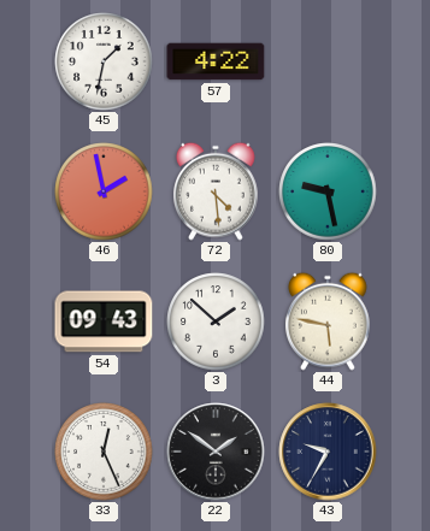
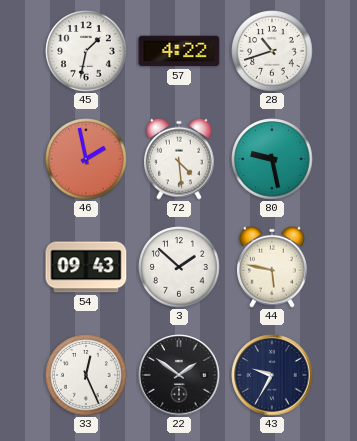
28: none -> 10:42
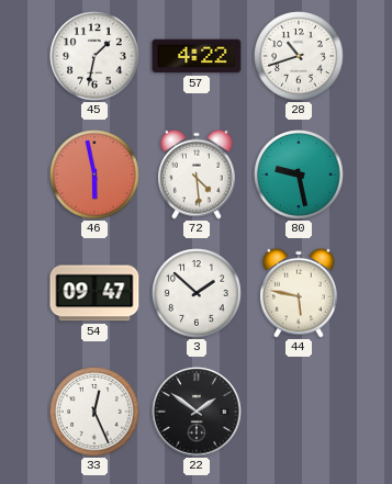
46: 1:58 -> 5:58
54: 09:43 -> 09:47
43: 9:35 -> none
